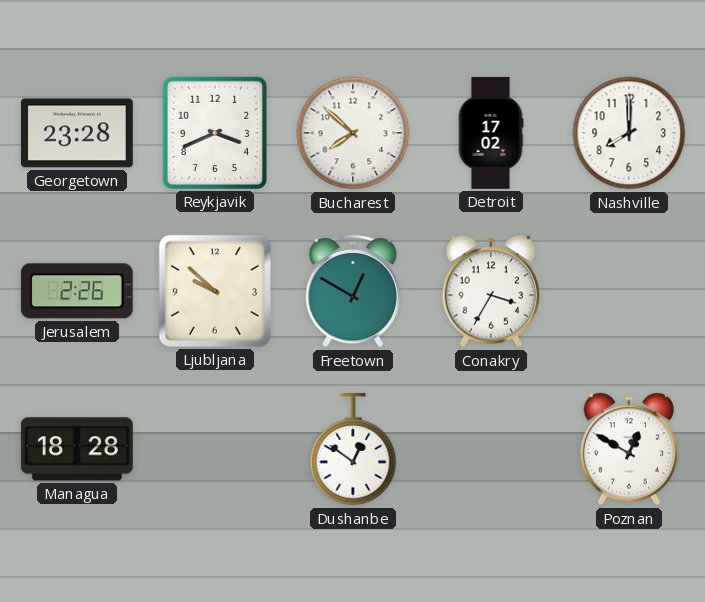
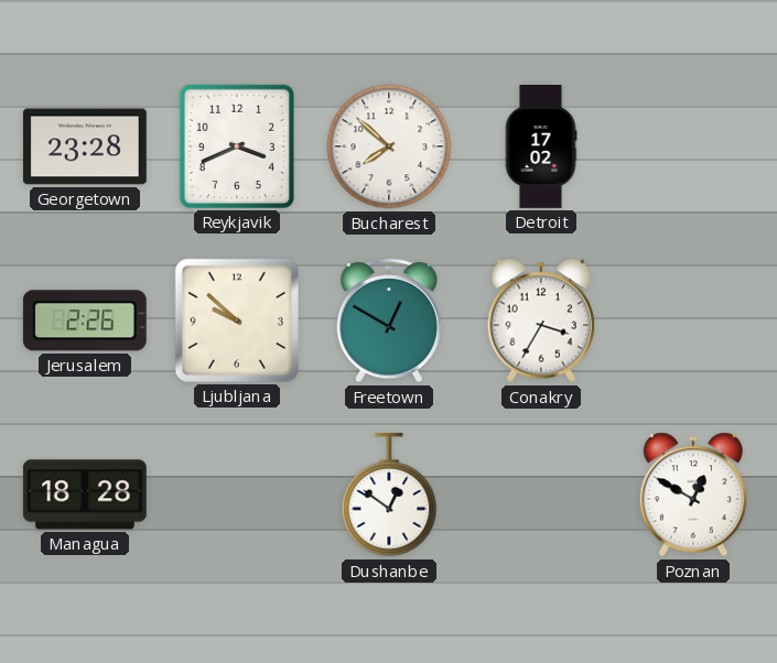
Nashville: 8:00 -> none
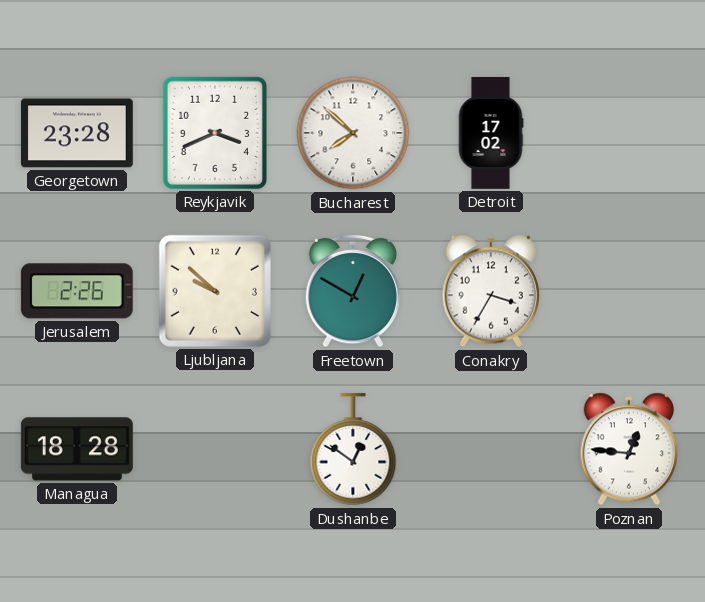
Poznan: 12:50 -> 12:46
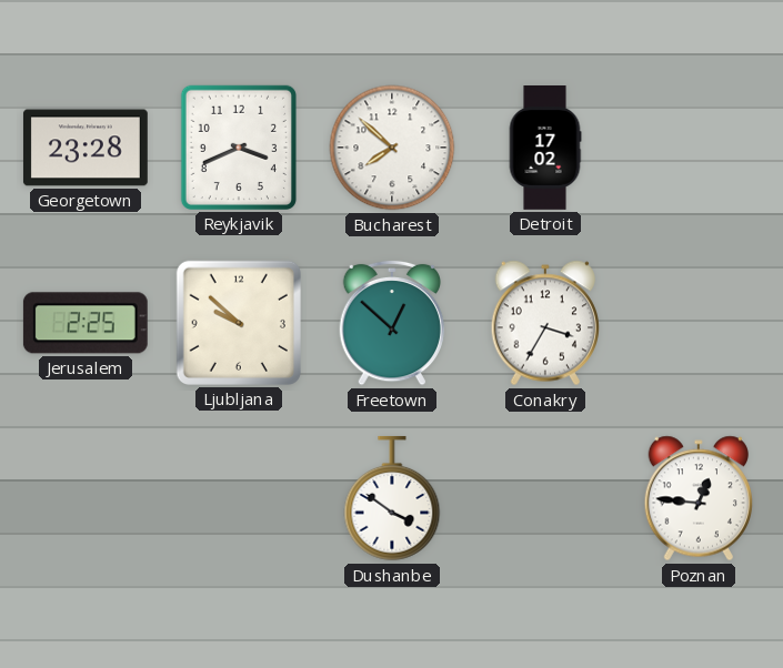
Jerusalem: 2:26 -> 2:25
Freetown: 12:50 -> 12:52
Managua: 18:28 -> none
Dushanbe: 12:51 -> 3:51
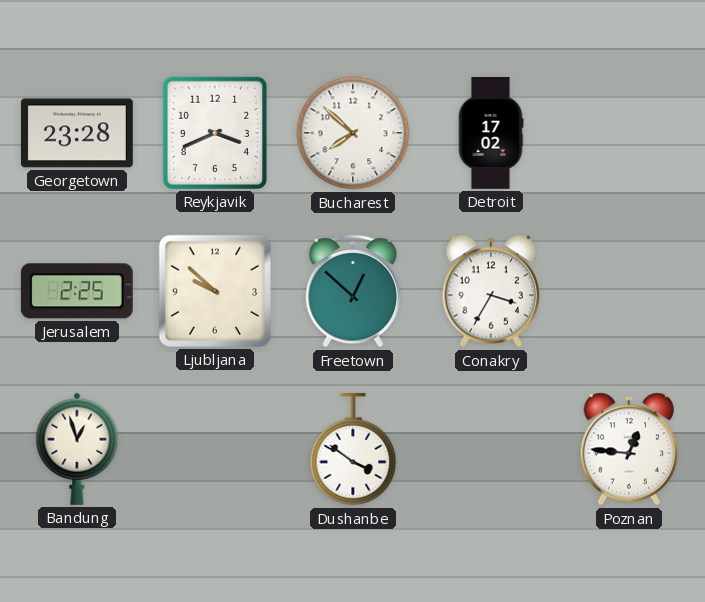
Bandung: none -> 12:57
